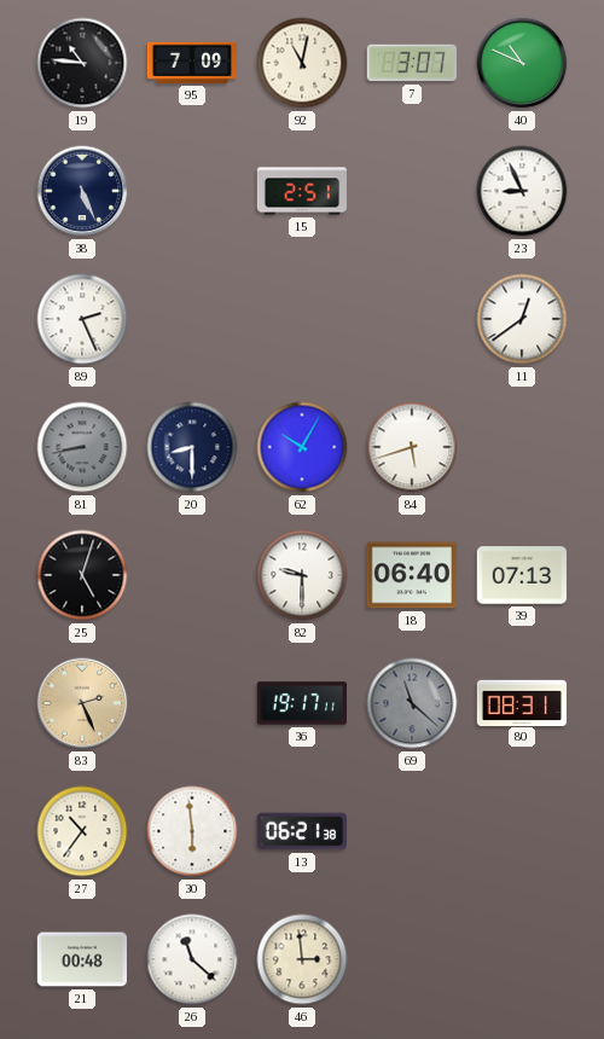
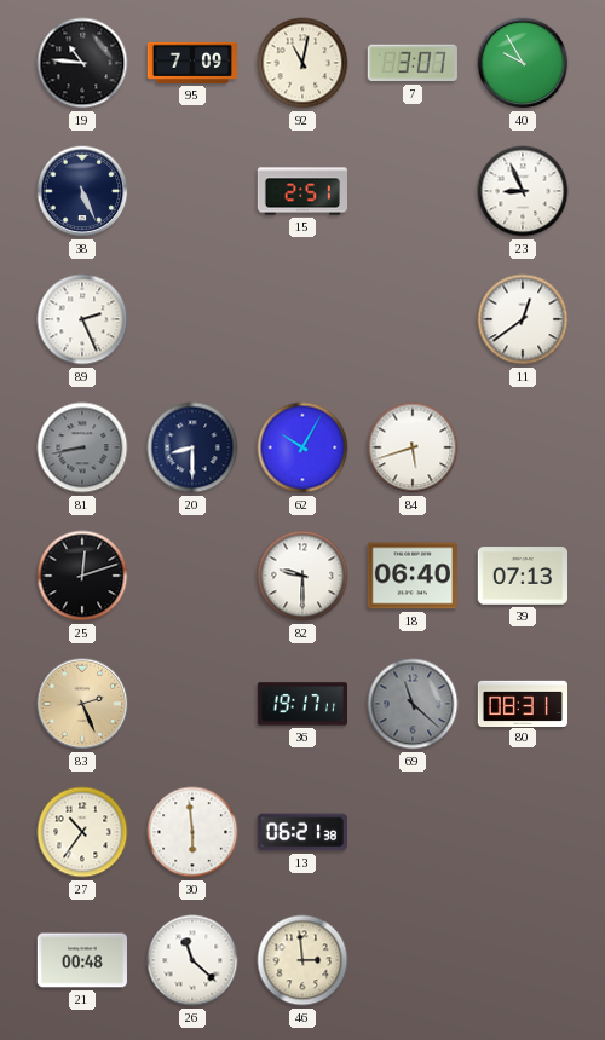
40: 10:49 -> 9:55
25: 5:03 -> 12:12
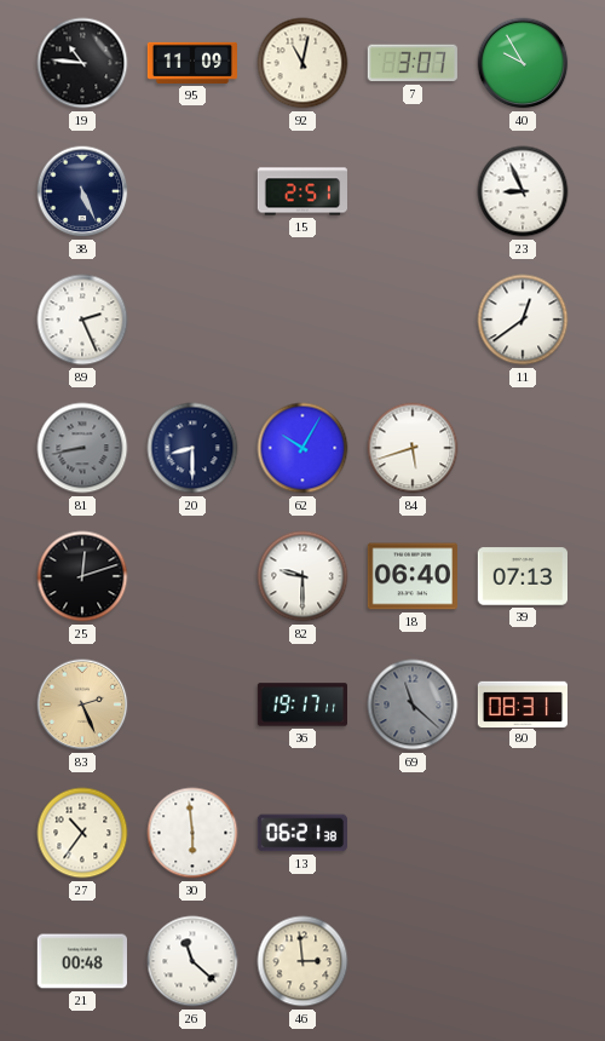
95: 7:09 -> 11:09
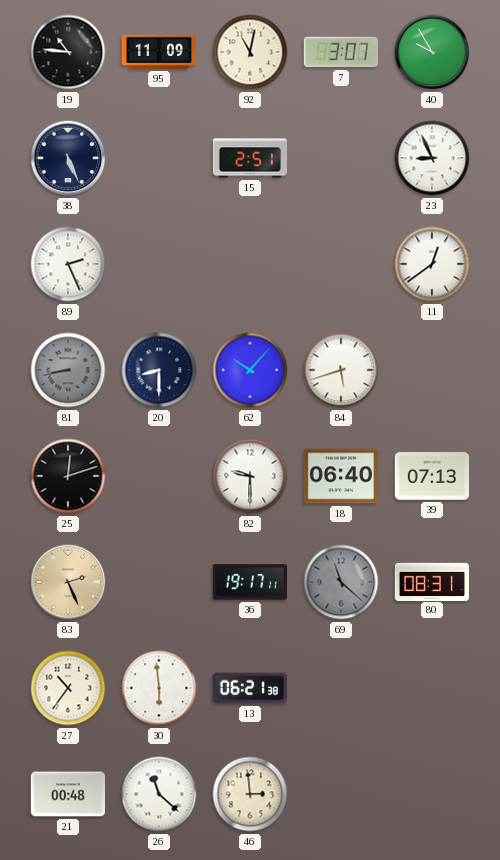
62: 10:05 -> 10:07
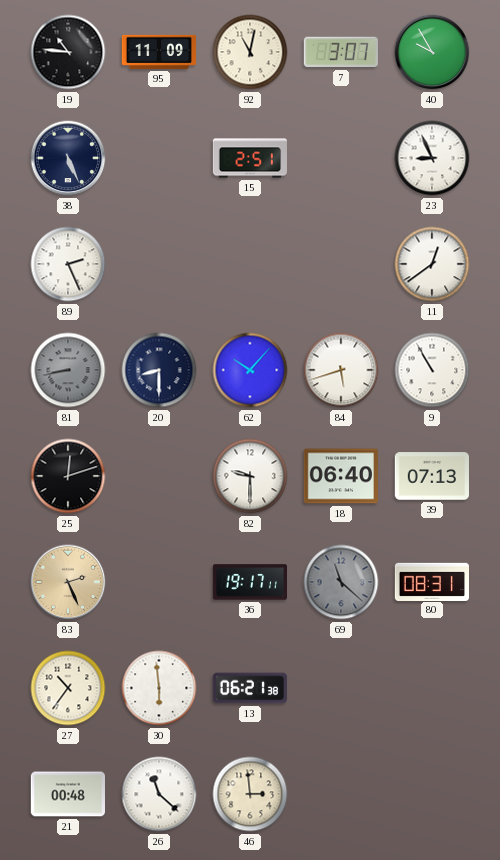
9: none -> 10:55
